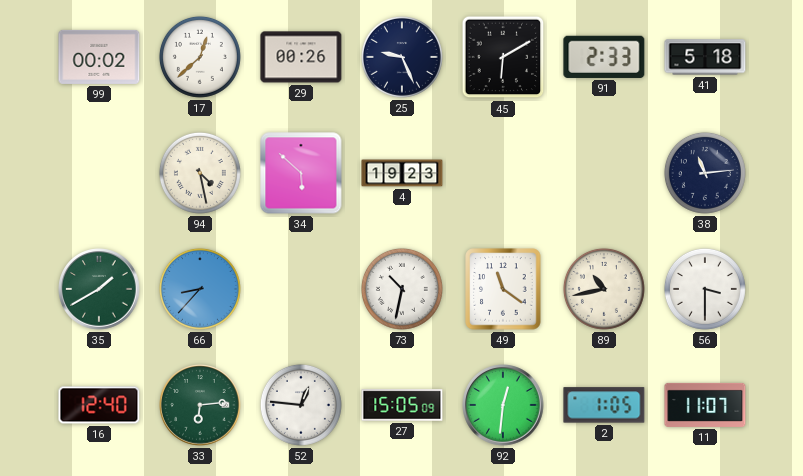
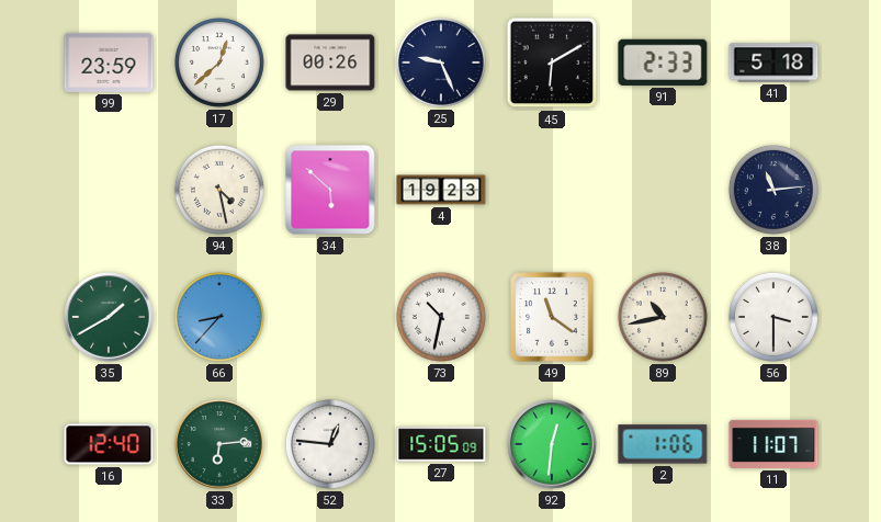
99: 00:02 -> 23:59
2: 1:05 -> 1:06
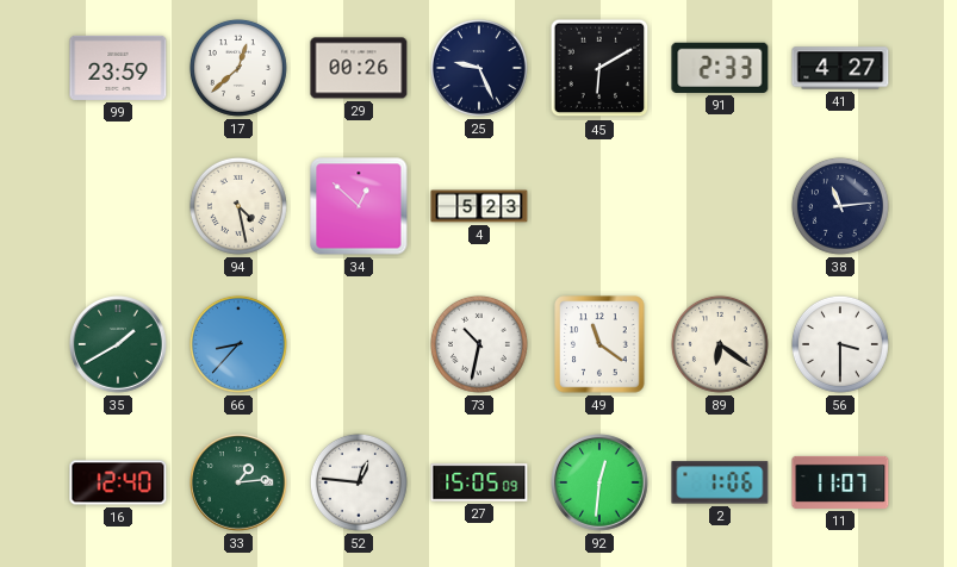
41: 5:18 -> 4:27
34: 5:52 -> 12:52
4: 19:23 -> 5:23
89: 10:43 -> 6:21
33: 6:14 -> 1:14
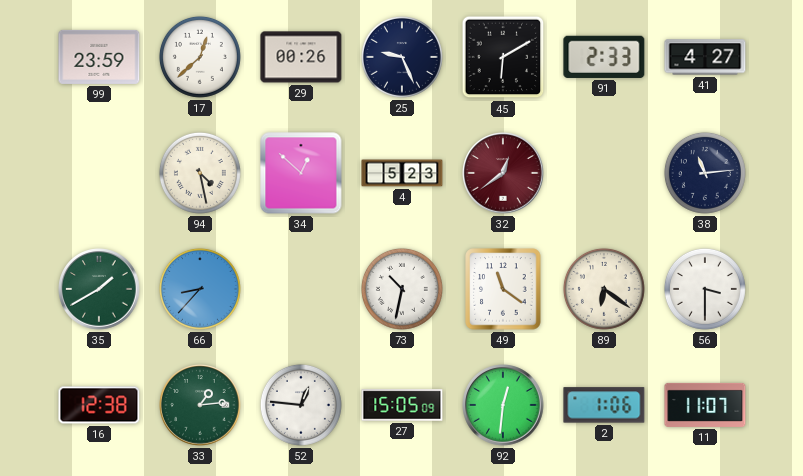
32: none -> 12:39
16: 12:40 -> 12:38
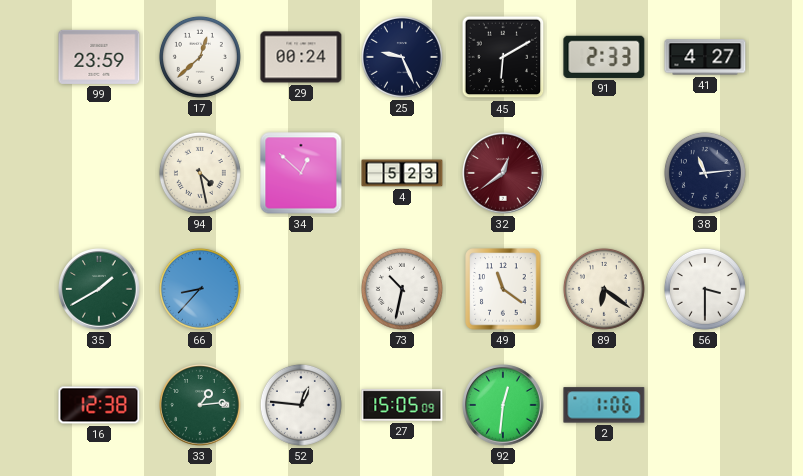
29: 00:26 -> 00:24
11: 11:07 -> none
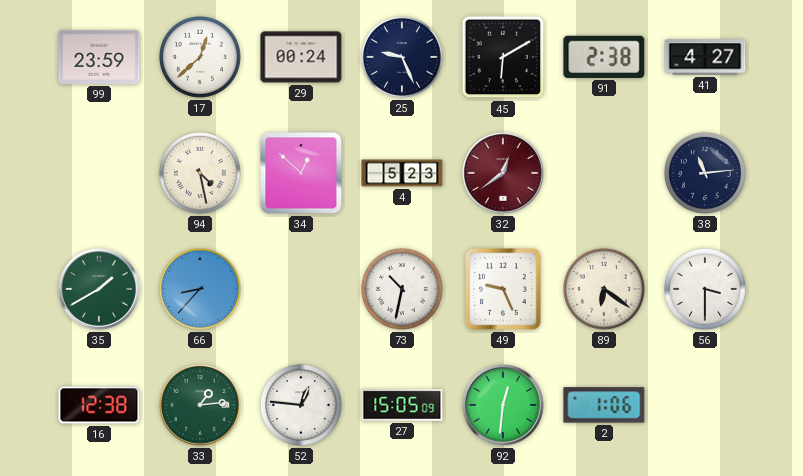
91: 2:33 -> 2:38
49: 11:21 -> 9:26
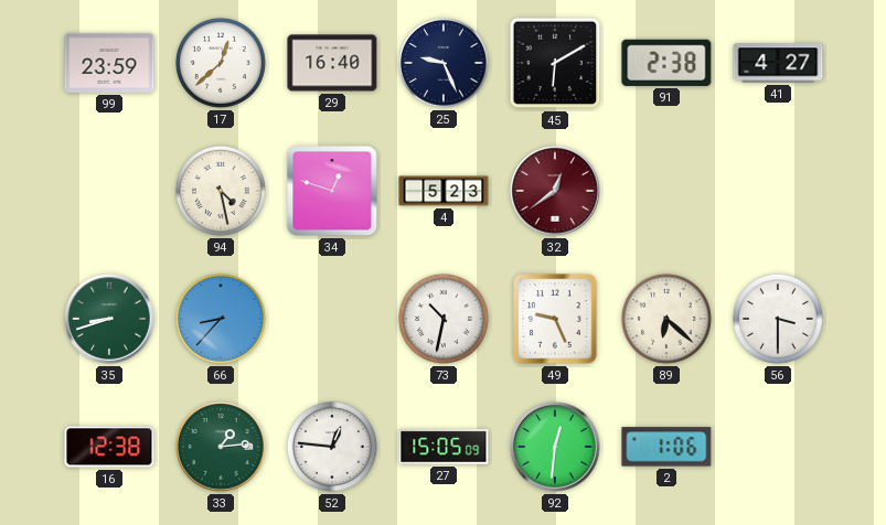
29: 00:24 -> 16:40
34: 12:52 -> 12:48
38: 11:14 -> none
35: 1:40 -> 8:42
89: 6:21 -> 6:22
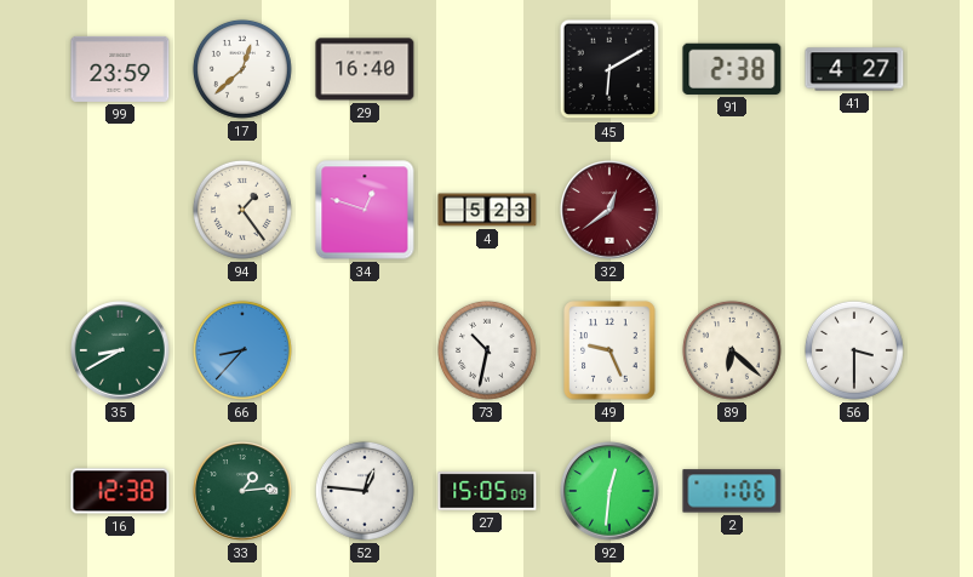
25: 9:26 -> none
94: 4:28 -> 1:24
35: 8:42 -> 8:40
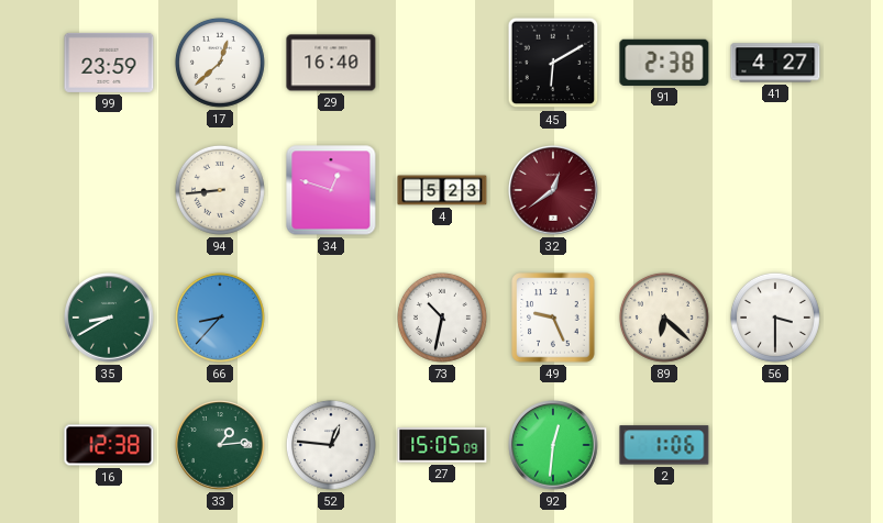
94: 1:24 -> 8:44
